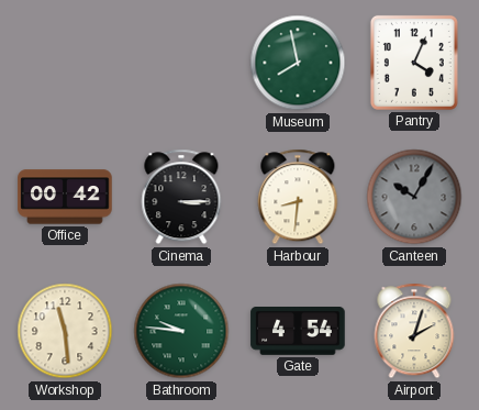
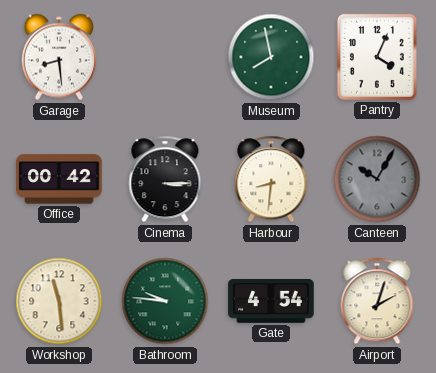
Garage: none -> 8:29
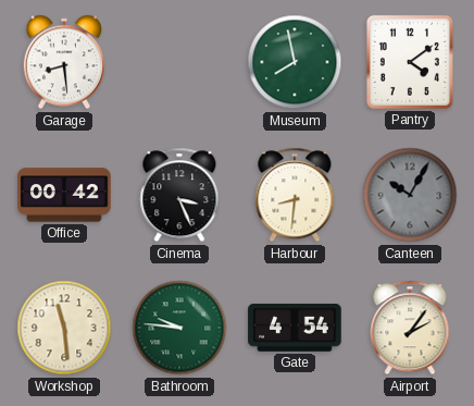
Pantry: 4:04 -> 4:09
Cinema: 3:15 -> 3:26
Airport: 2:03 -> 2:06
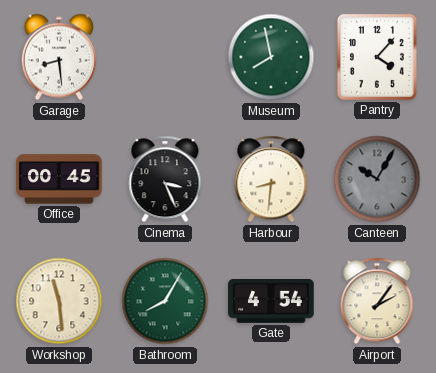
Pantry: 4:09 -> 4:07
Office: 00:42 -> 00:45
Bathroom: 9:46 -> 8:05
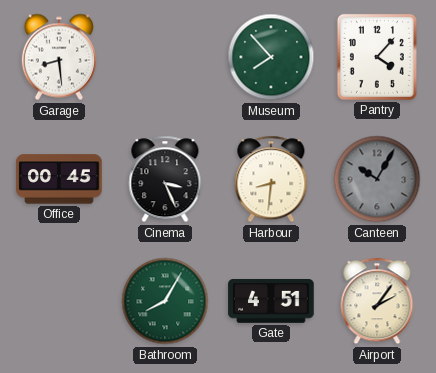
Museum: 7:58 -> 7:53
Workshop: 11:29 -> none
Gate: 4:54 -> 4:51
